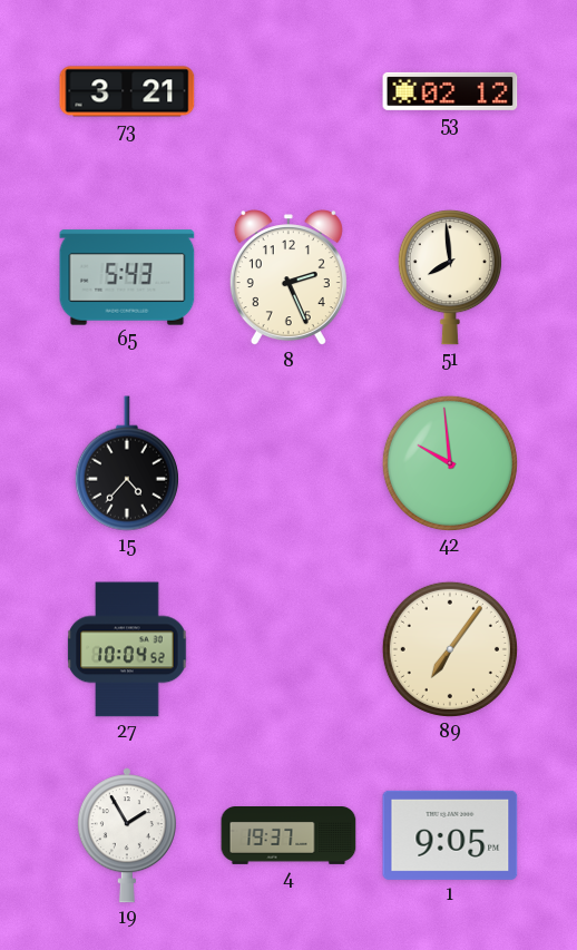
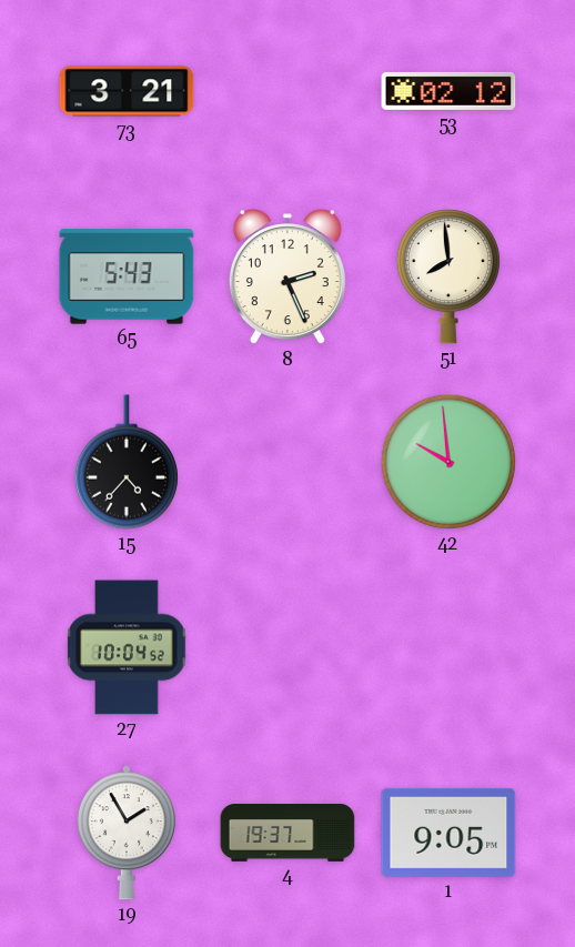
89: 7:06 -> none
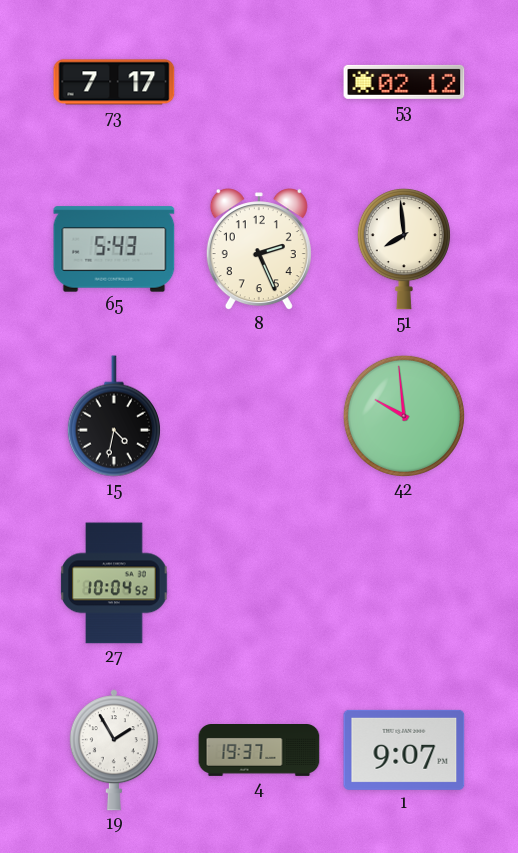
73: 3:21 -> 7:17
15: 4:37 -> 4:32
1: 9:05 -> 9:07
